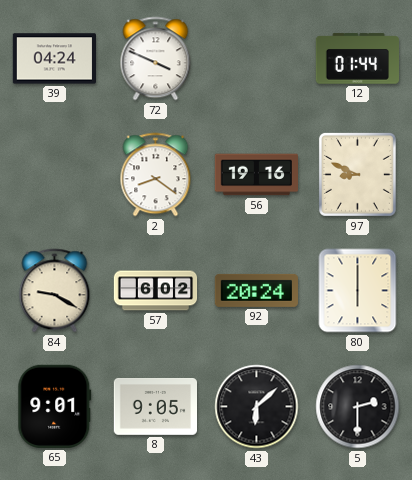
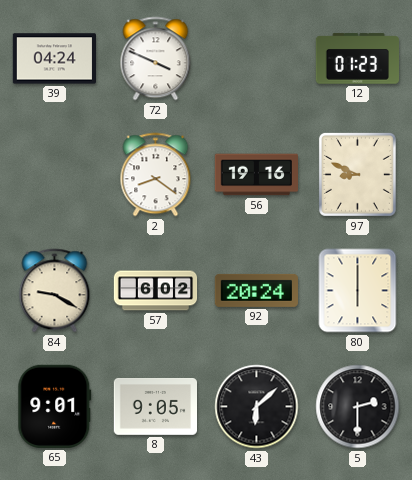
12: 01:44 -> 01:23
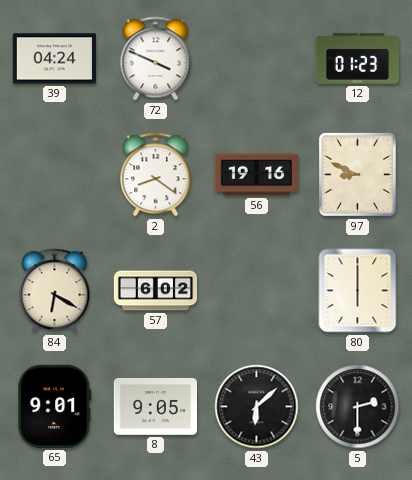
84: 9:20 -> 6:20
92: 20:24 -> none
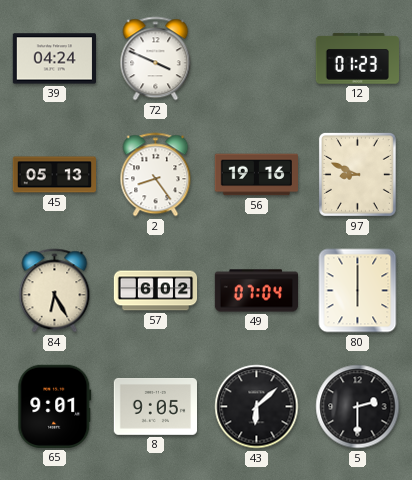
45: none -> 05:13
2: 8:21 -> 8:24
84: 6:20 -> 6:25
49: none -> 07:04
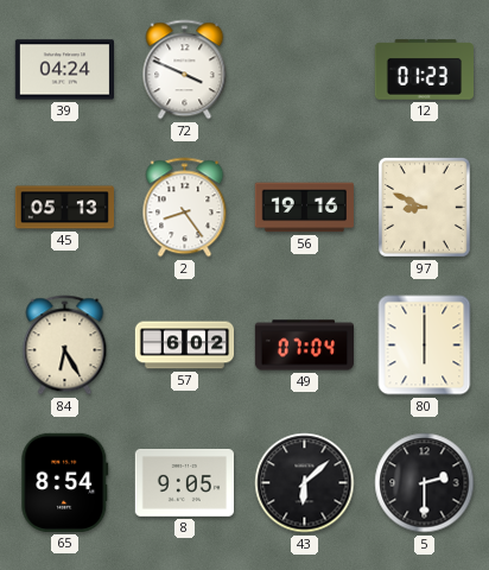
65: 9:01 -> 8:54
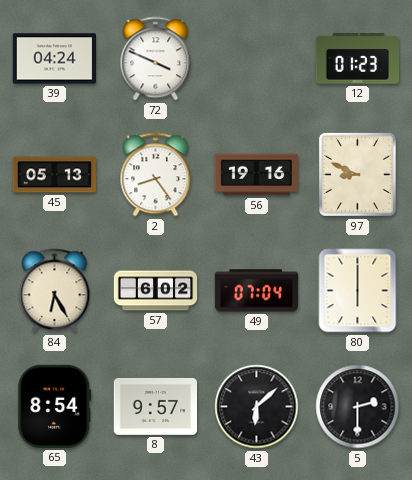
8: 9:05 -> 9:57
